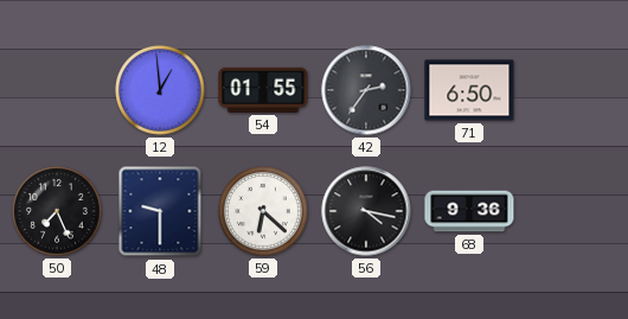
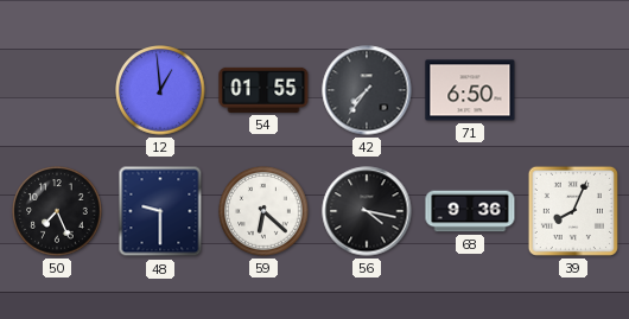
42: 2:36 -> 7:36
39: none -> 8:04
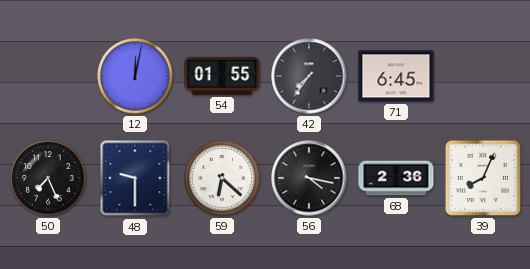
12: 12:59 -> 12:02
71: 6:50 -> 6:45
68: 9:36 -> 2:36
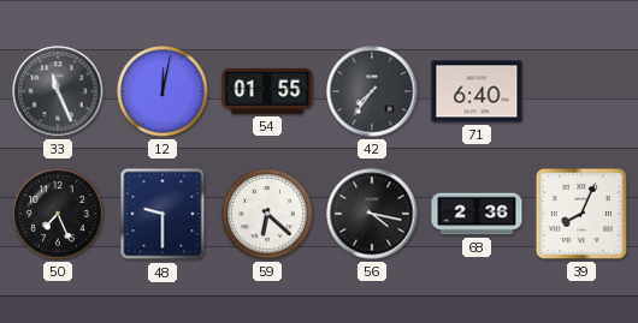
33: none -> 11:26
71: 6:45 -> 6:40
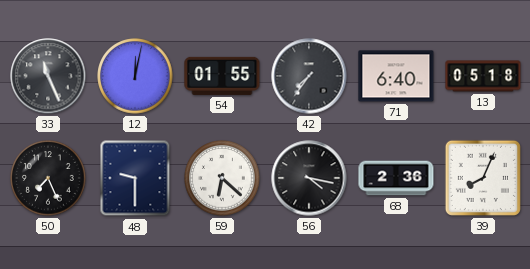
13: none -> 05:18
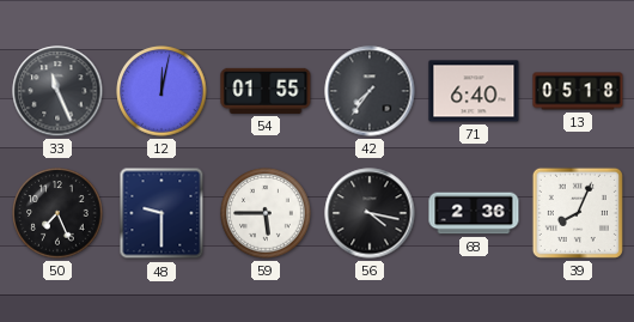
59: 6:22 -> 5:45
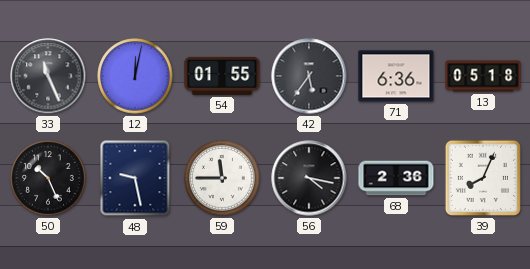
42: 7:36 -> 5:36
71: 6:40 -> 6:36
50: 7:26 -> 10:26
48: 9:30 -> 9:28
59: 5:45 -> 11:45
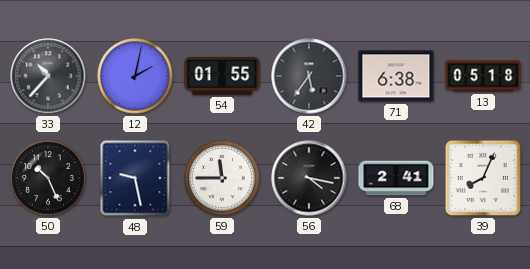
33: 11:26 -> 10:37
12: 12:02 -> 2:02
71: 6:36 -> 6:38
68: 2:36 -> 2:41
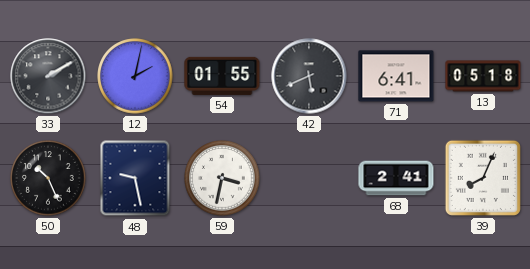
33: 10:37 -> 2:10
42: 5:36 -> 5:41
71: 6:38 -> 6:41
59: 11:45 -> 3:32
56: 4:17 -> none
